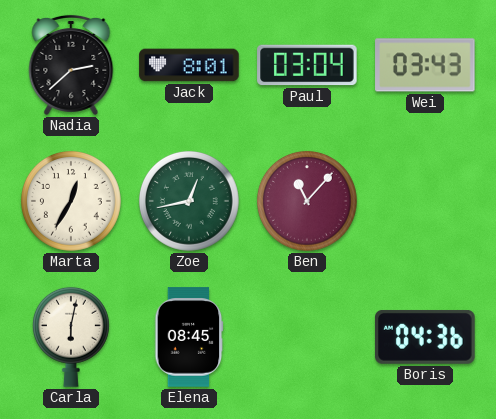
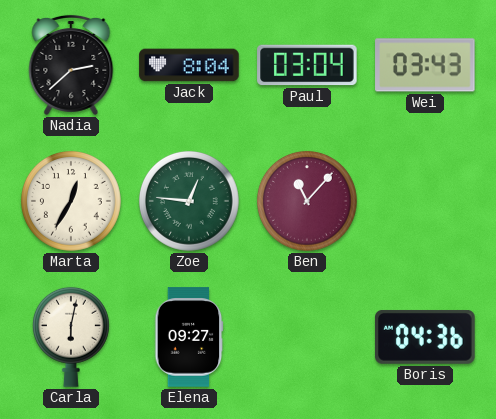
Jack: 8:01 -> 8:04
Zoe: 12:43 -> 12:46
Elena: 08:45 -> 09:27
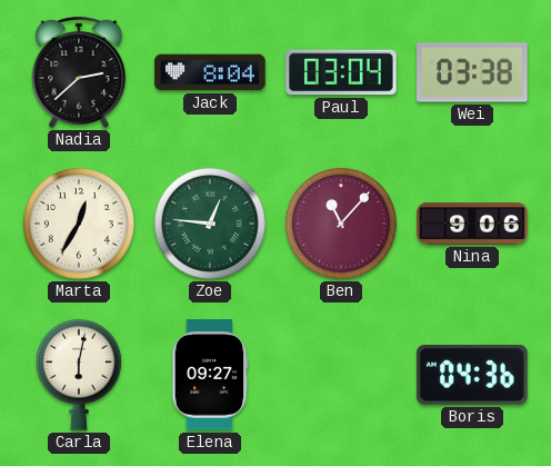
Wei: 03:43 -> 03:38
Nina: none -> 9:06
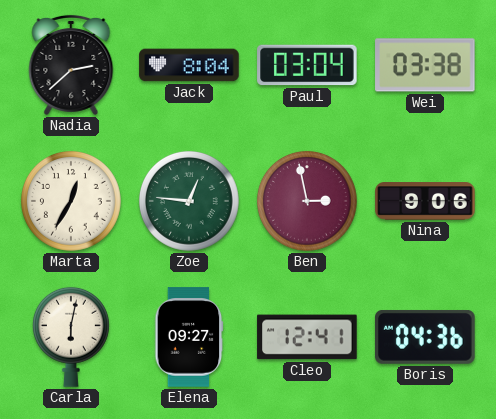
Ben: 11:07 -> 2:58
Cleo: none -> 12:41
